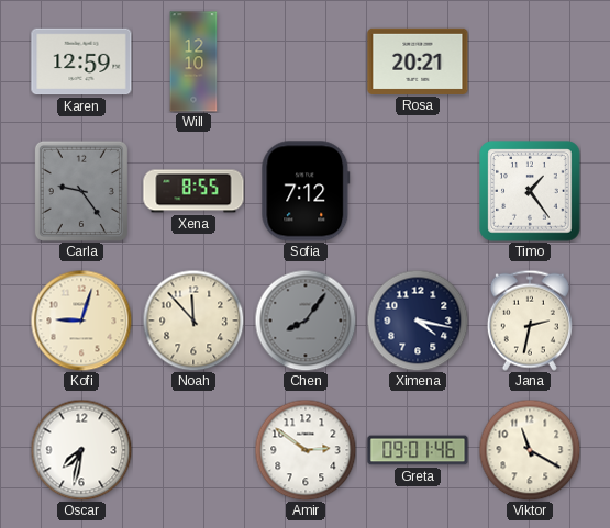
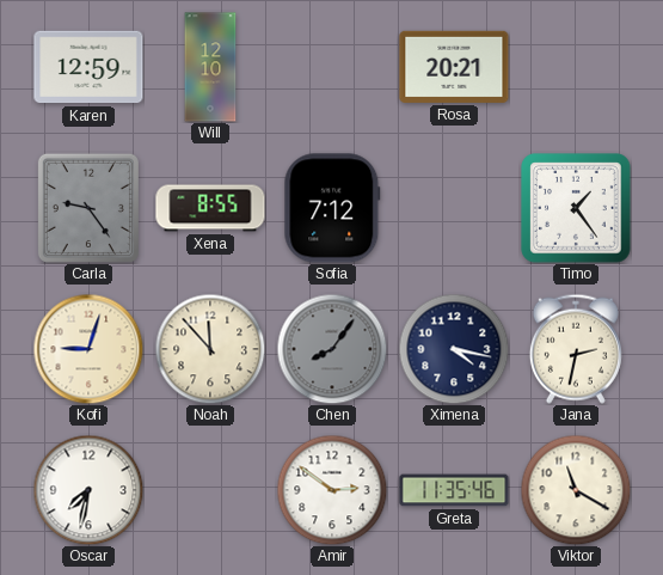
Greta: 09:01 -> 11:35
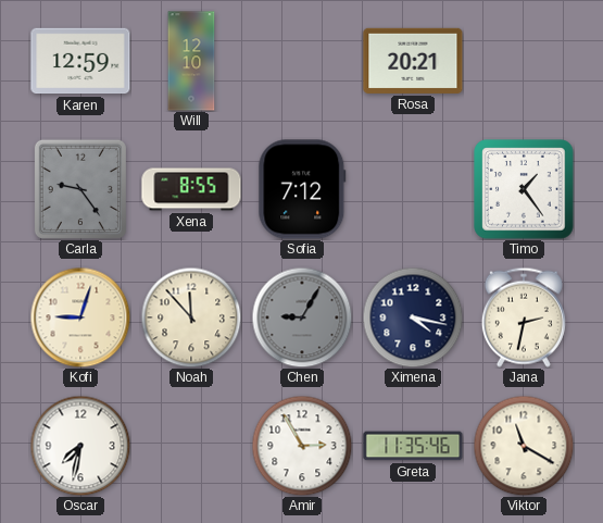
Chen: 8:06 -> 9:05
Amir: 2:51 -> 2:55
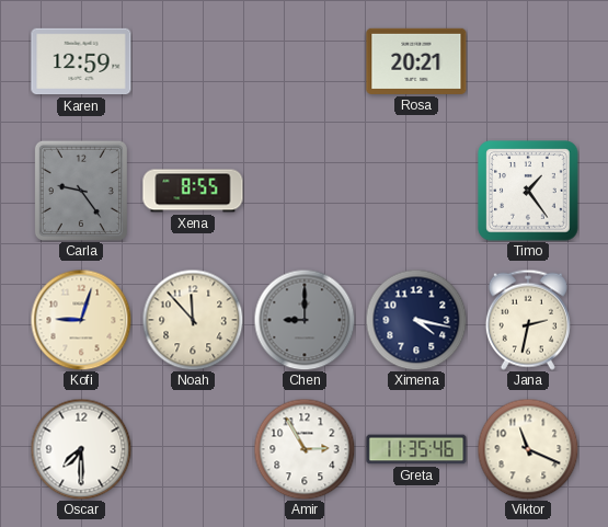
Will: 12:10 -> none
Sofia: 7:12 -> none
Chen: 9:05 -> 9:00
Oscar: 7:32 -> 7:30
Viktor: 11:20 -> 11:19
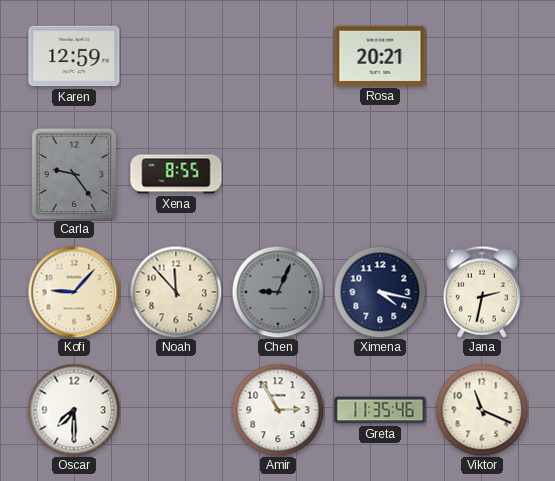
Timo: 1:24 -> none
Kofi: 9:03 -> 9:07
Chen: 9:00 -> 9:04
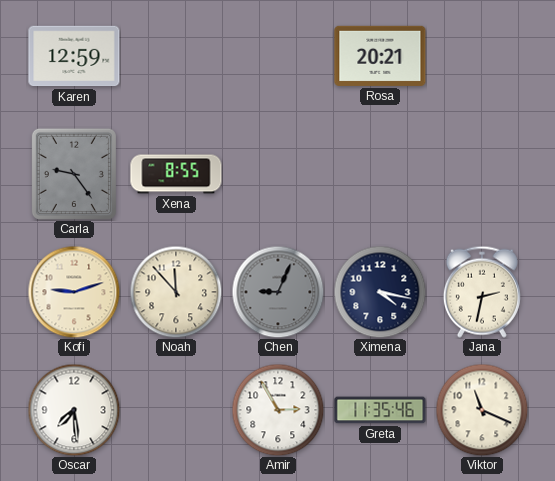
Kofi: 9:07 -> 9:12
Oscar: 7:30 -> 7:29
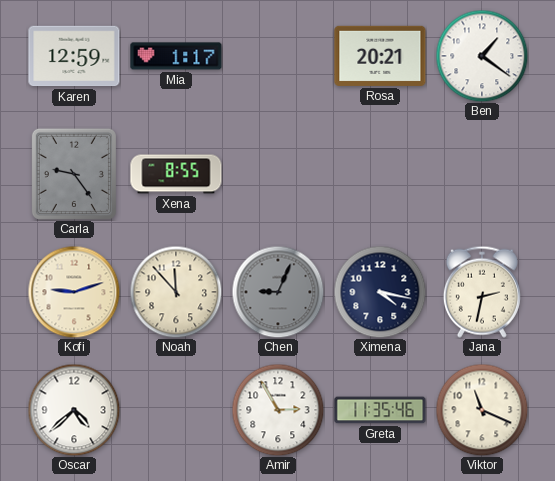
Mia: none -> 1:17
Ben: none -> 1:21
Oscar: 7:29 -> 4:38
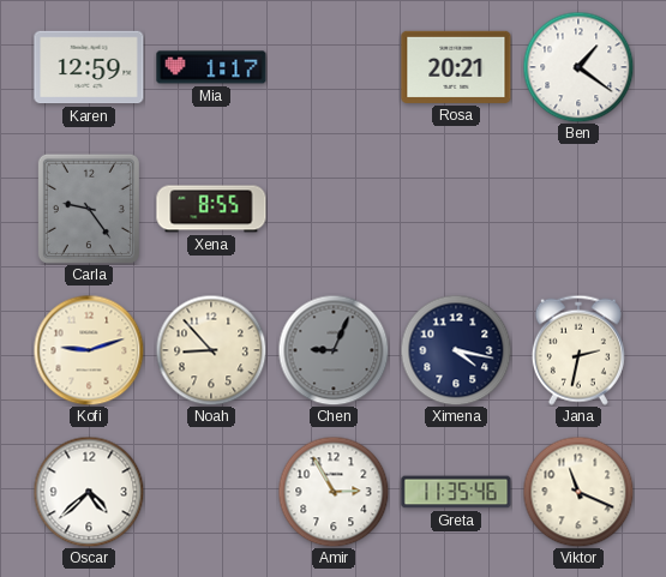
Noah: 11:53 -> 8:53
